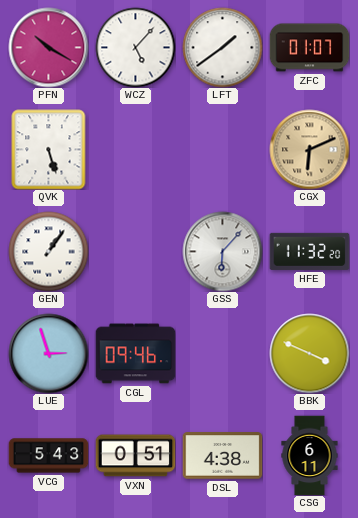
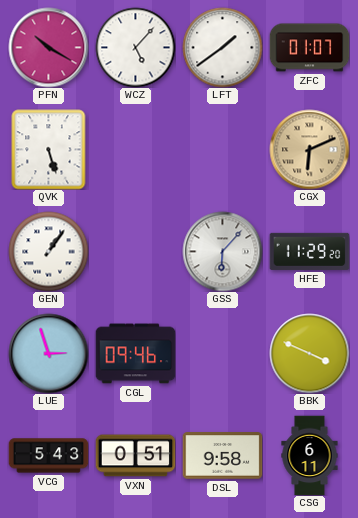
HFE: 11:32 -> 11:29
DSL: 4:38 -> 9:58
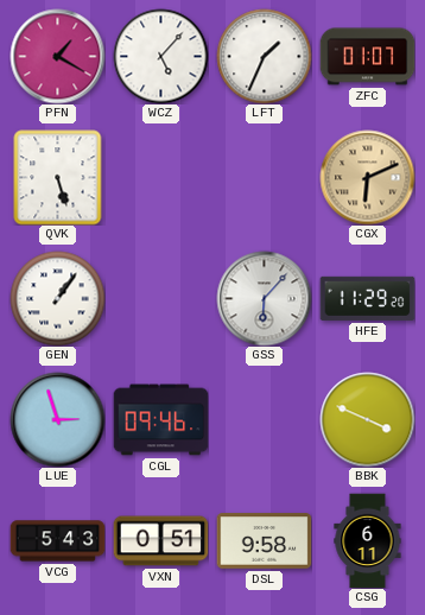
PFN: 10:20 -> 1:20
LFT: 1:39 -> 1:34
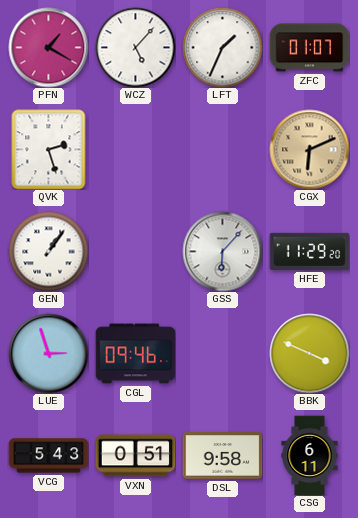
QVK: 5:27 -> 2:27
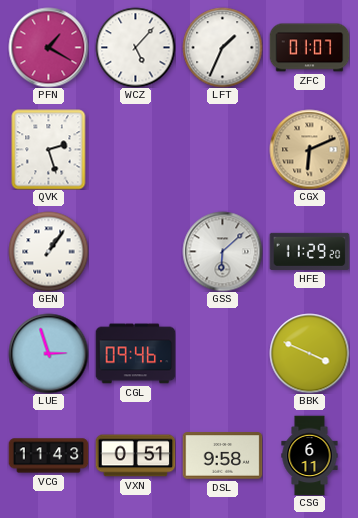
GSS: 6:07 -> 6:08
VCG: 5:43 -> 11:43
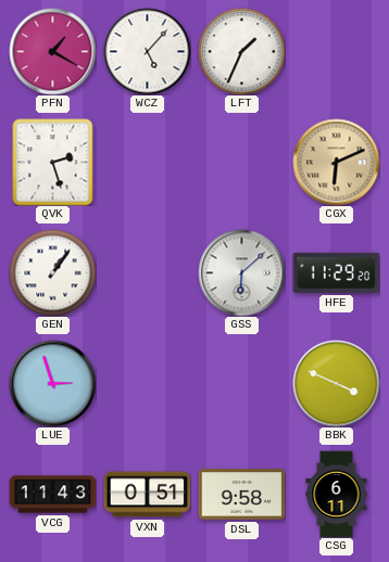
ZFC: 01:07 -> none
CGL: 09:46 -> none
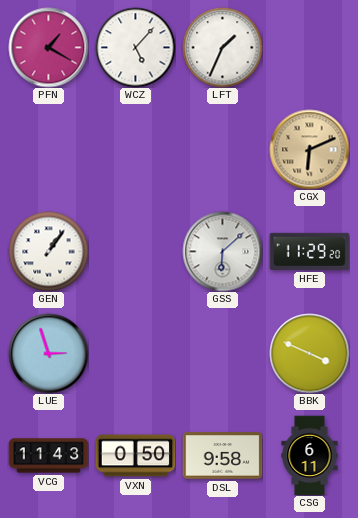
QVK: 2:27 -> none
VXN: 0:51 -> 0:50
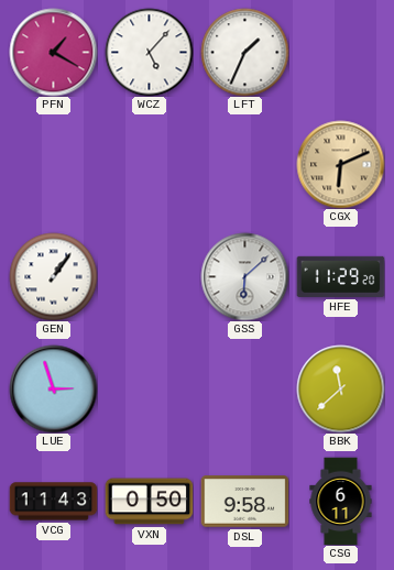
BBK: 3:49 -> 11:38
